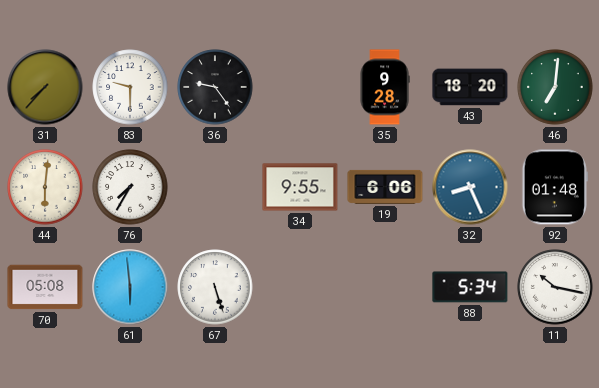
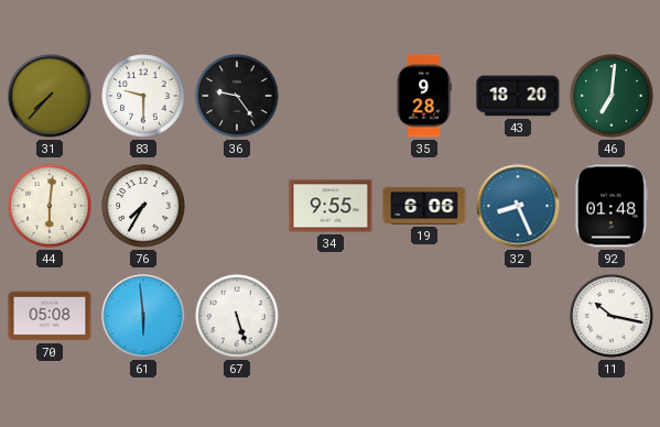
88: 5:34 -> none
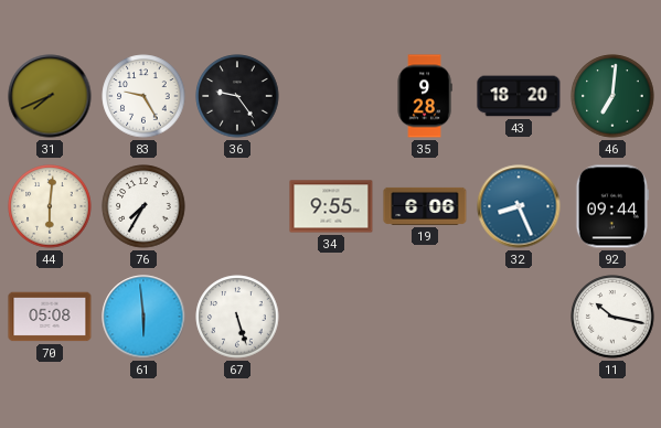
31: 7:37 -> 7:41
83: 9:30 -> 9:25
92: 01:48 -> 09:44
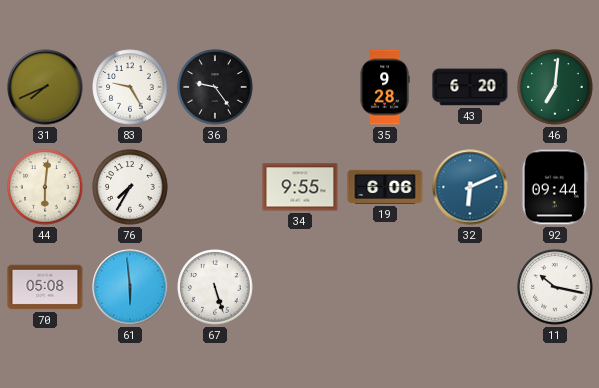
43: 18:20 -> 6:20
32: 8:26 -> 6:11
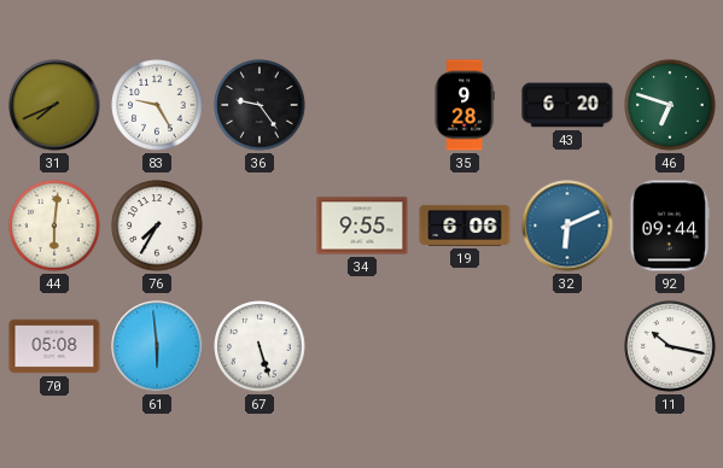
46: 7:01 -> 6:48
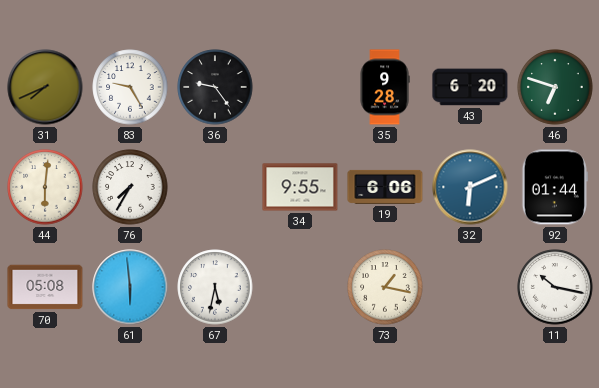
92: 09:44 -> 01:44
67: 5:27 -> 5:32
73: none -> 1:17
